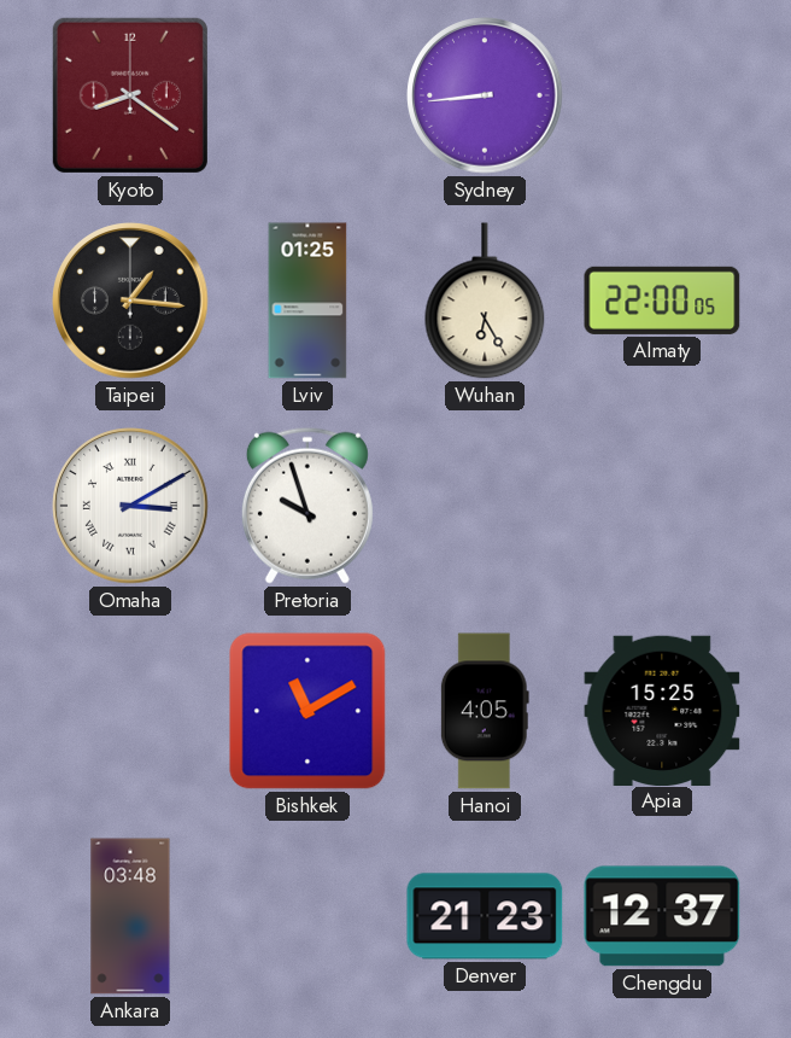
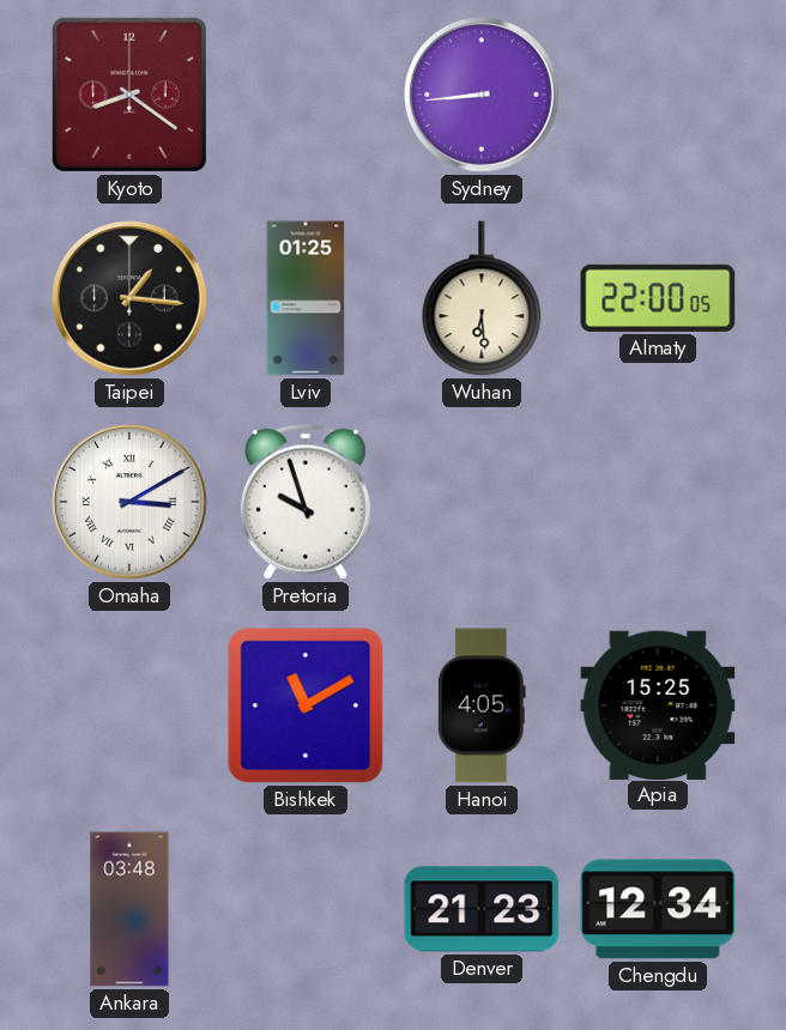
Wuhan: 6:25 -> 6:29
Chengdu: 12:37 -> 12:34
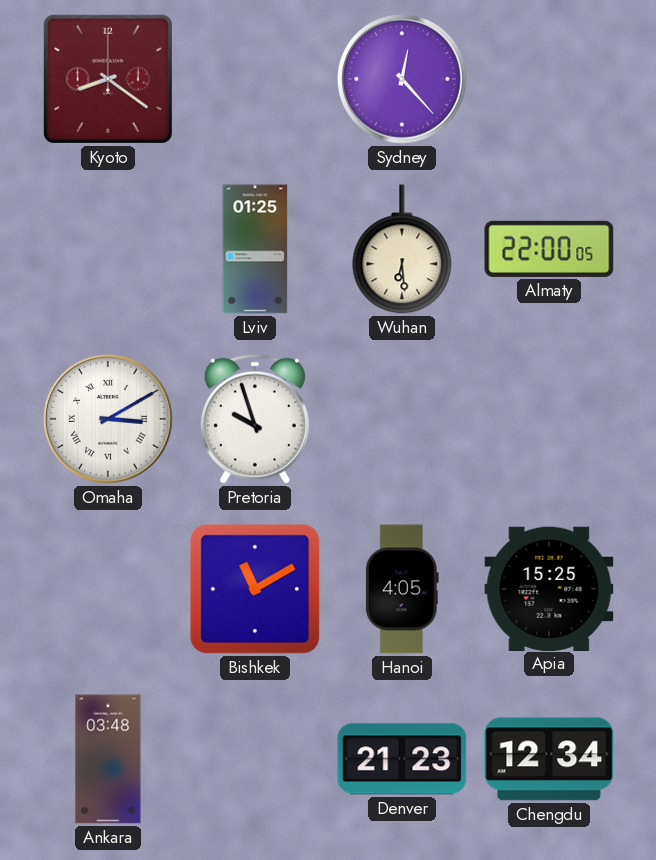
Sydney: 8:44 -> 12:23
Taipei: 1:16 -> none
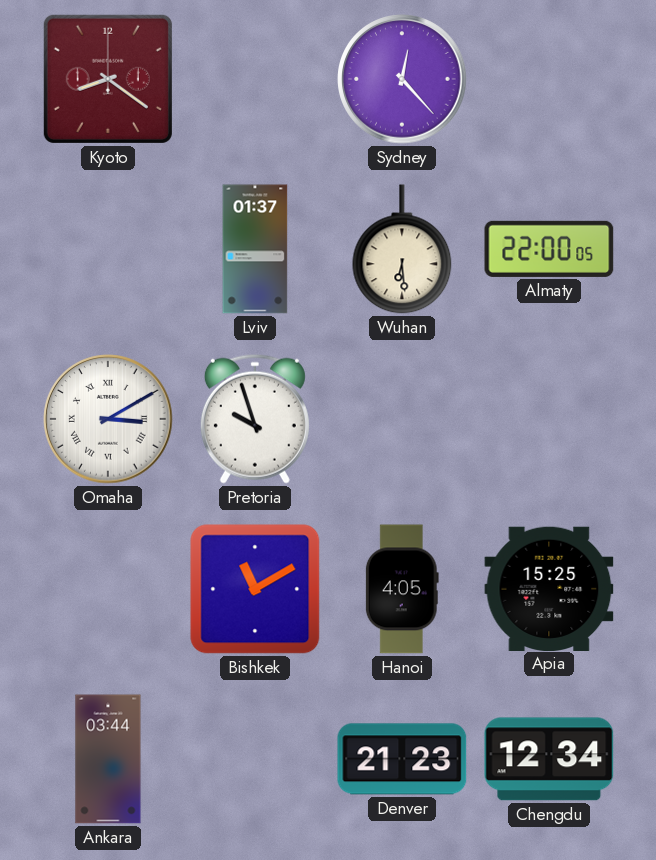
Lviv: 01:25 -> 01:37
Ankara: 03:48 -> 03:44
